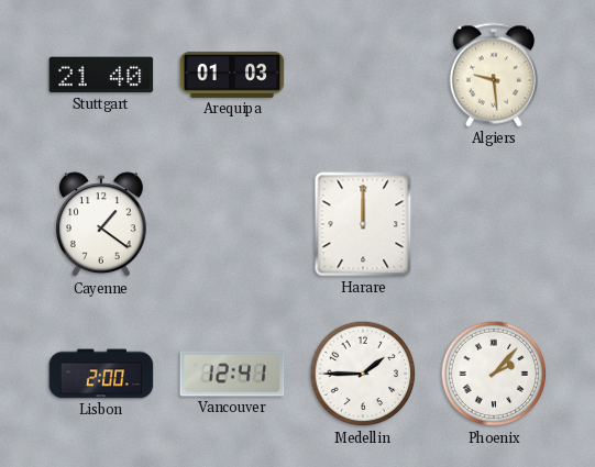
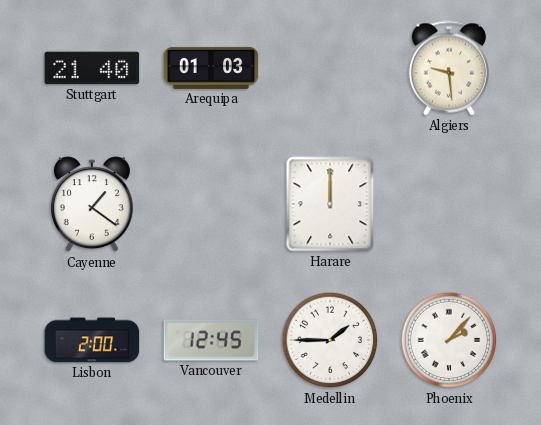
Vancouver: 12:41 -> 12:45
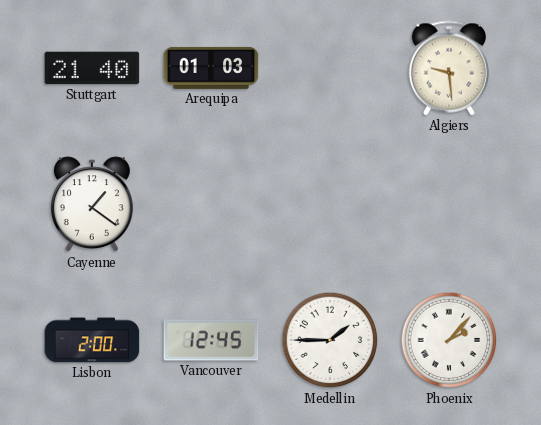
Harare: 12:00 -> none
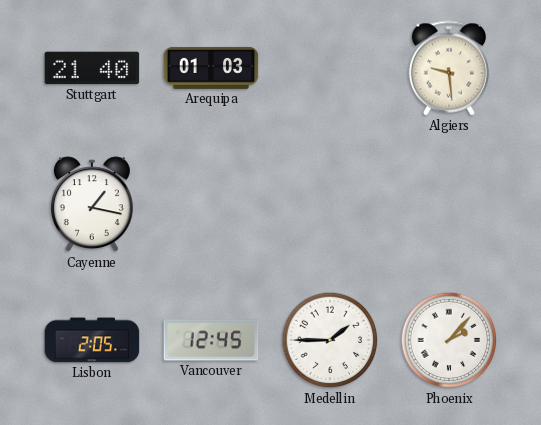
Cayenne: 1:21 -> 1:17
Lisbon: 2:00 -> 2:05
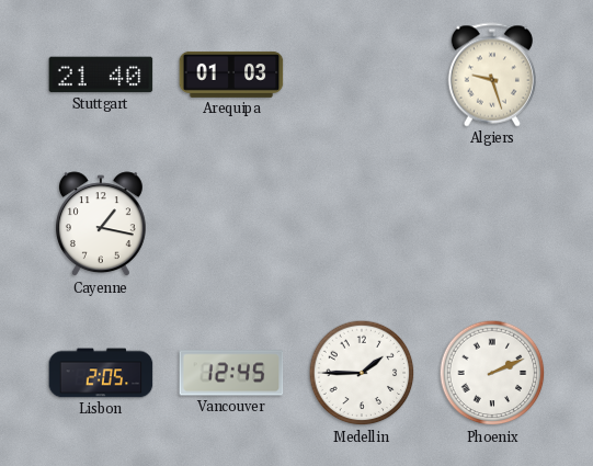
Algiers: 9:29 -> 9:27
Phoenix: 2:07 -> 2:11
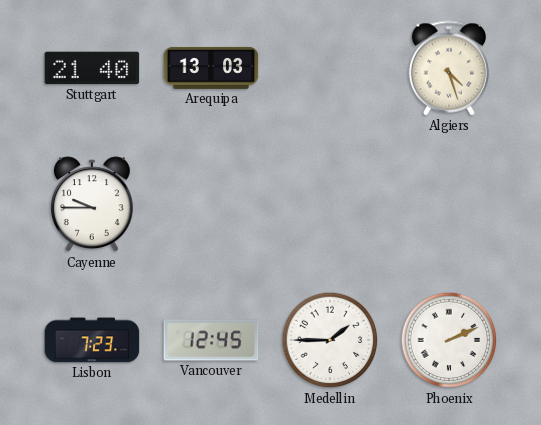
Arequipa: 01:03 -> 13:03
Algiers: 9:27 -> 4:27
Cayenne: 1:17 -> 9:45
Lisbon: 2:05 -> 7:23
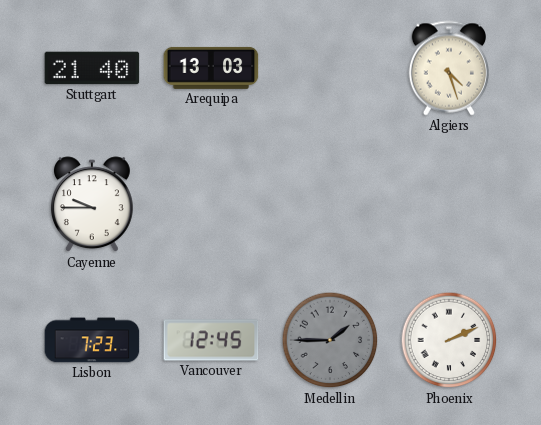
Medellin dial: white -> grey
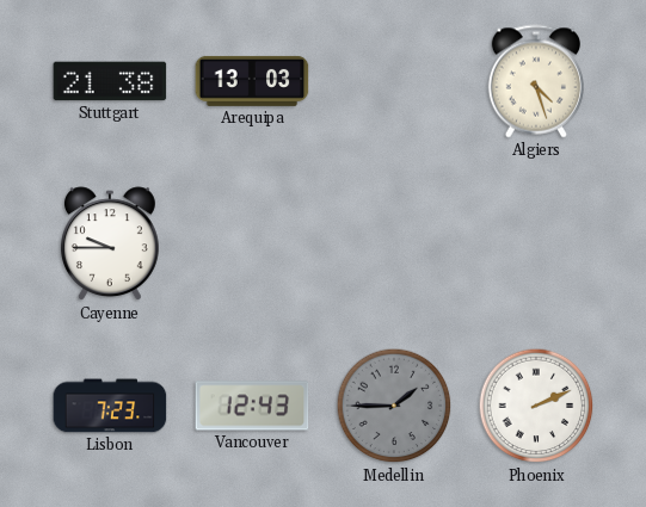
Stuttgart: 21:40 -> 21:38
Vancouver: 12:45 -> 12:43
